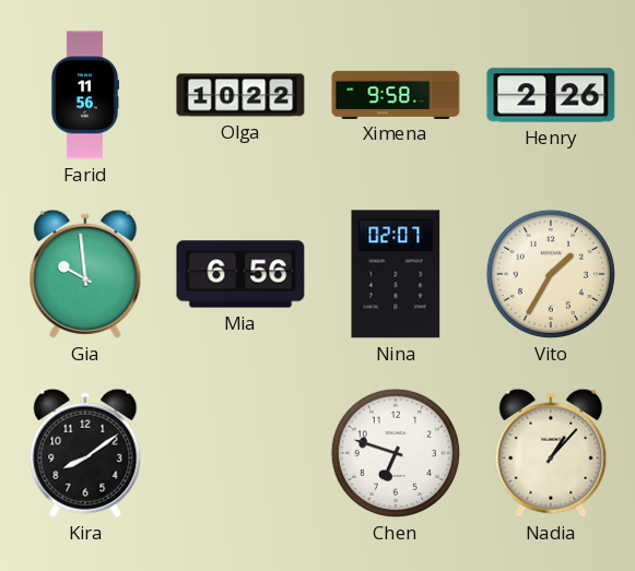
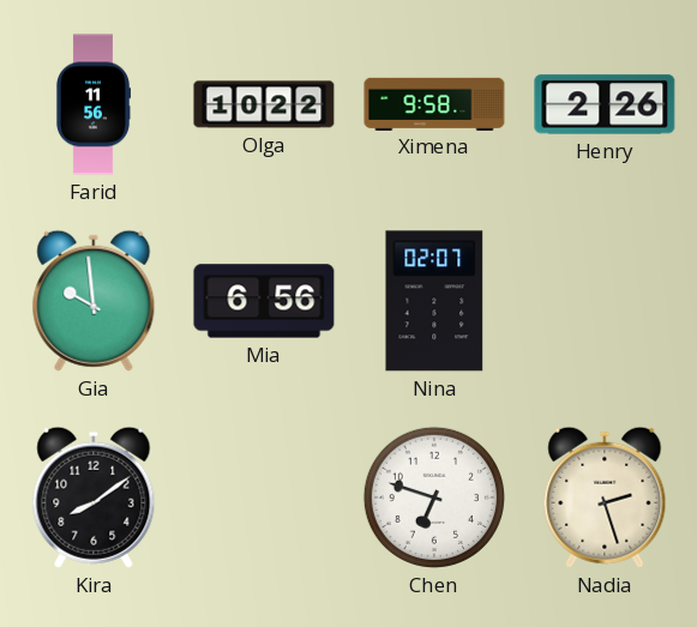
Vito: 1:35 -> none
Nadia: 1:07 -> 2:27
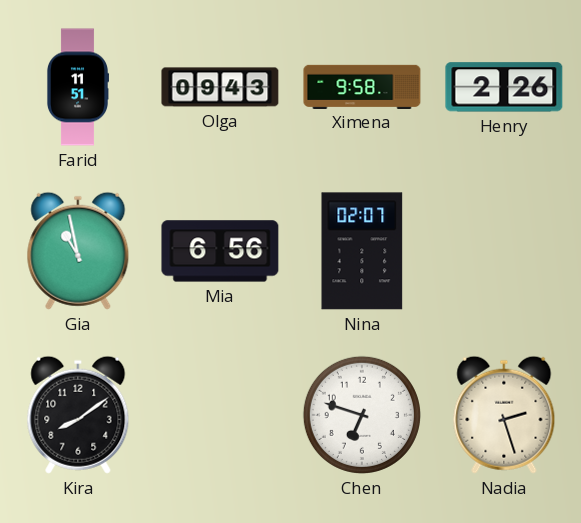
Farid: 11:56 -> 11:51
Olga: 10:22 -> 09:43
Gia: 9:59 -> 10:58
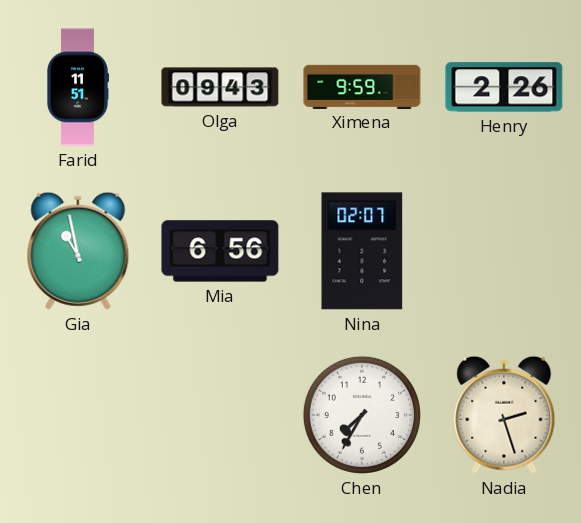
Ximena: 9:58 -> 9:59
Kira: 8:09 -> none
Chen: 6:48 -> 7:35
